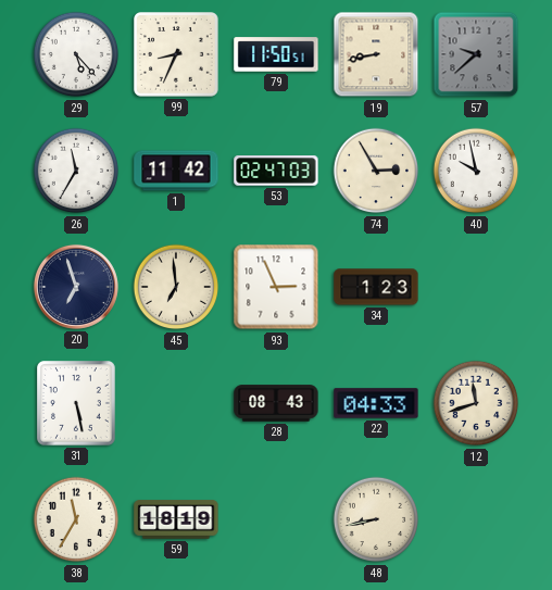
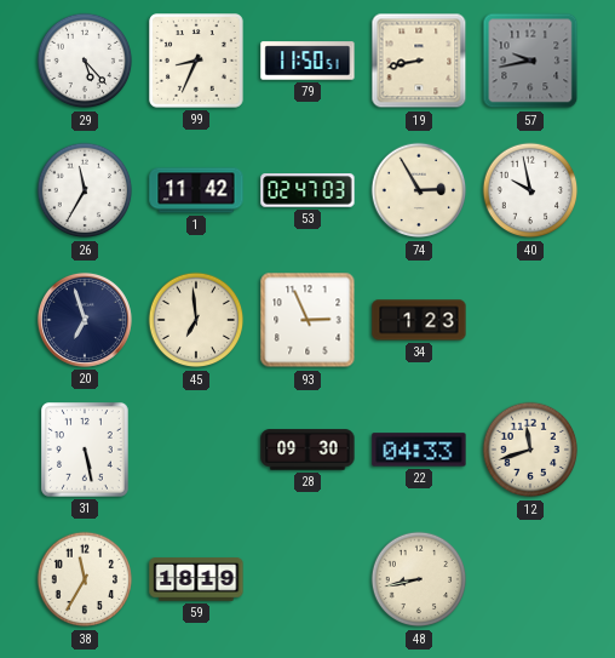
57: 9:38 -> 9:43
28: 08:43 -> 09:30
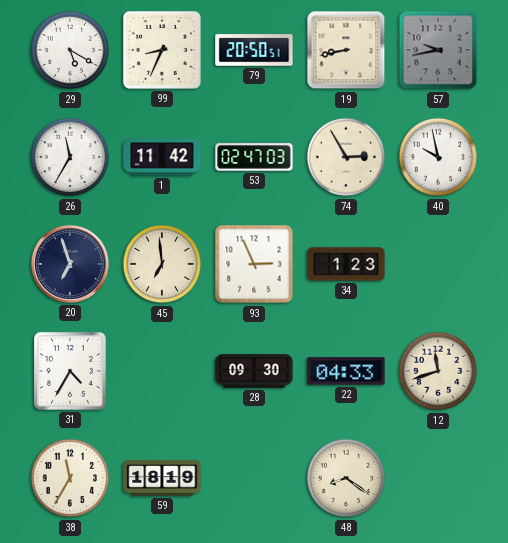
29: 5:23 -> 5:20
79: 11:50 -> 20:50
31: 5:28 -> 4:35
48: 8:43 -> 8:21
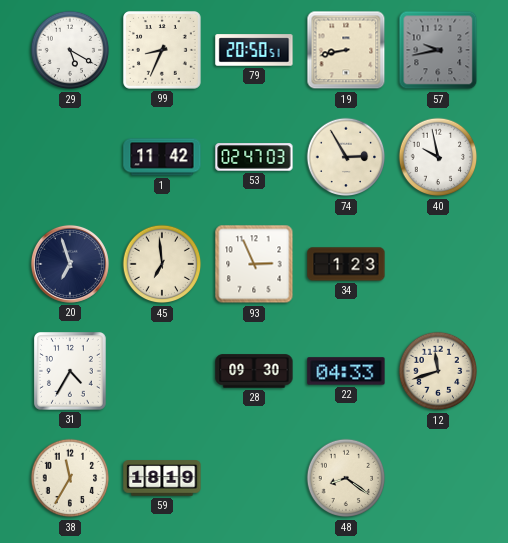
26: 11:35 -> none
